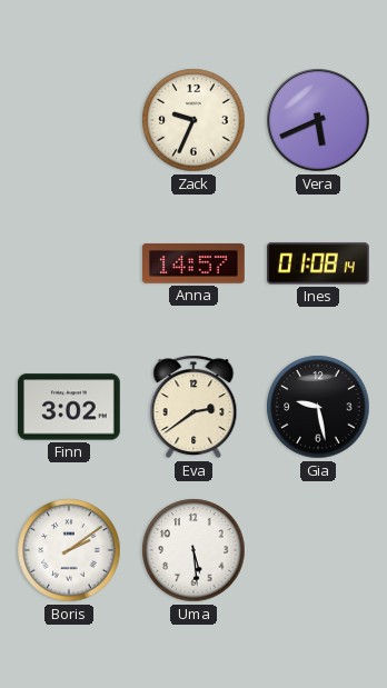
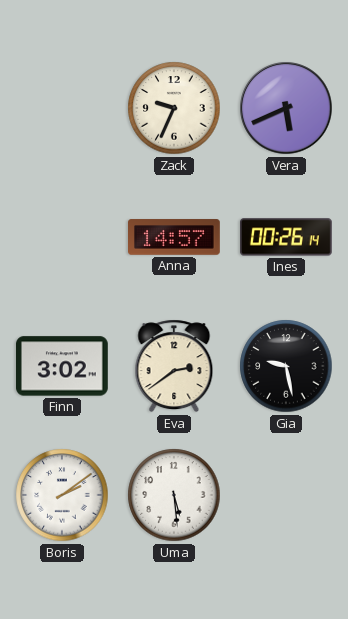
Ines: 01:08 -> 00:26
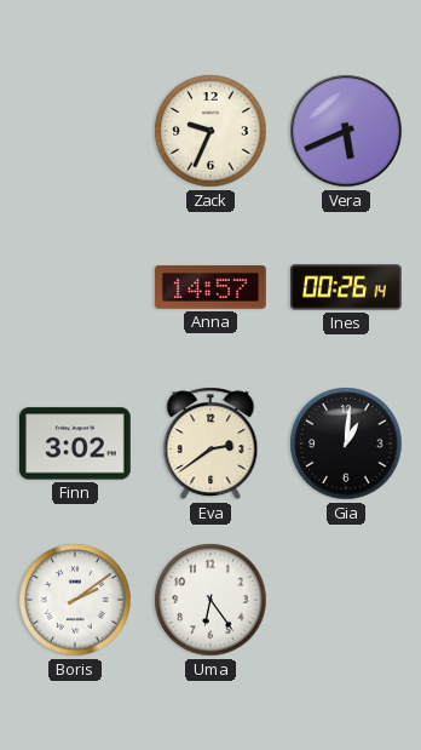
Gia: 9:28 -> 1:01
Uma: 5:29 -> 6:24
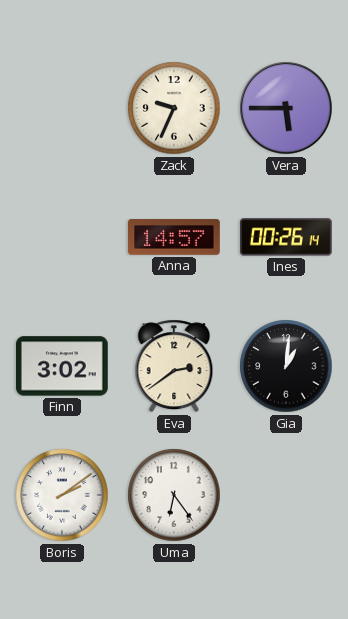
Vera: 5:41 -> 5:45
